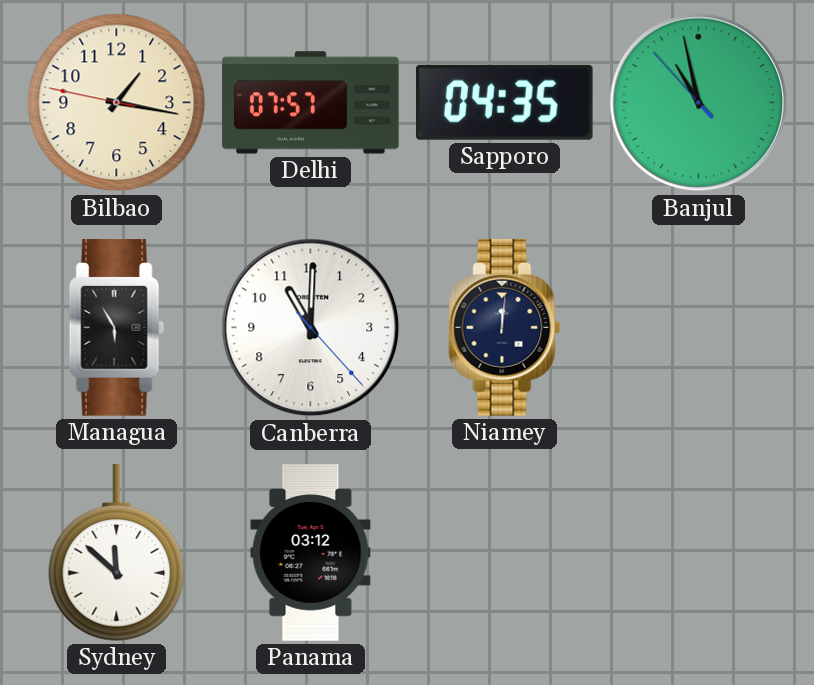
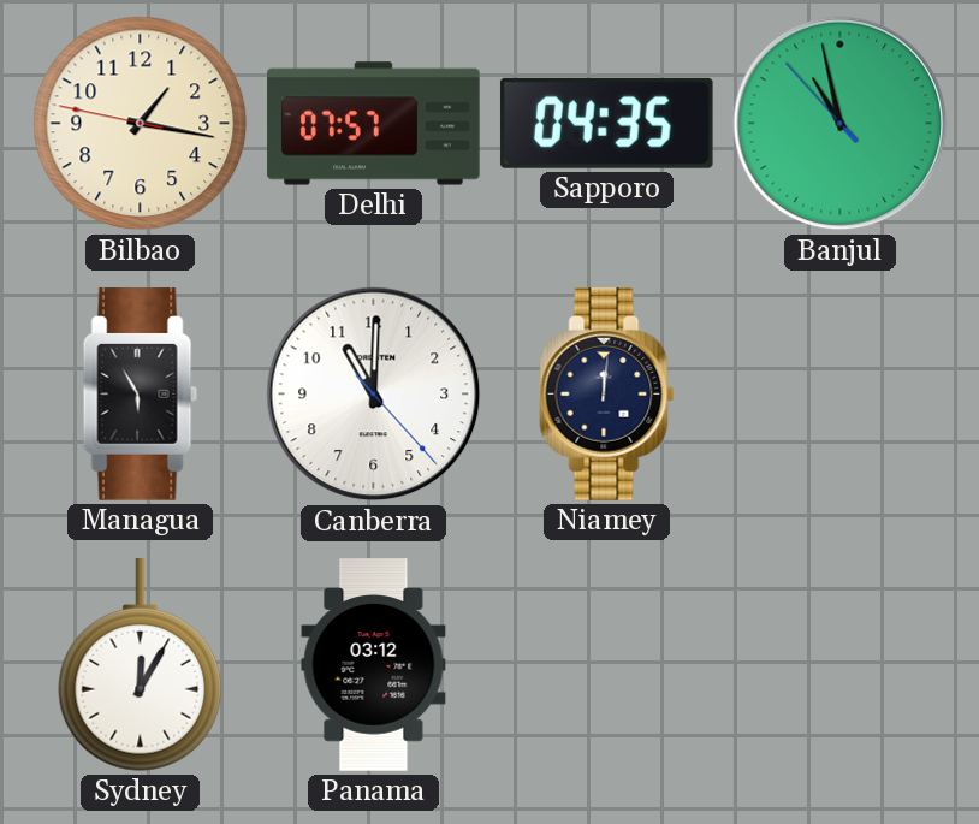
Sydney: 11:52 -> 12:05
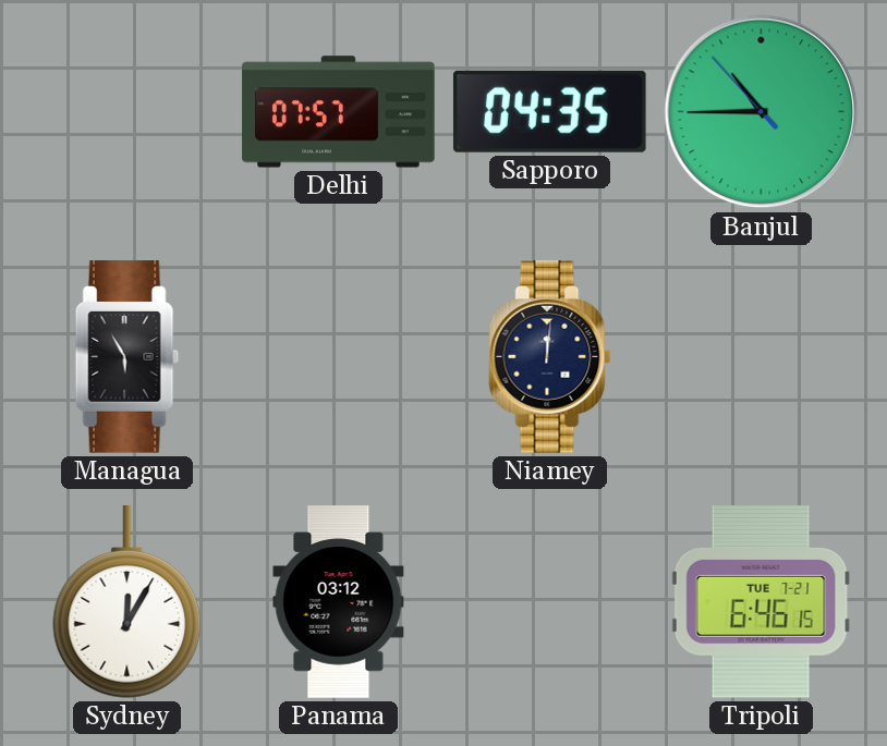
Bilbao: 1:16 -> none
Banjul: 10:57 -> 10:44
Canberra: 11:00 -> none
Tripoli: none -> 6:46
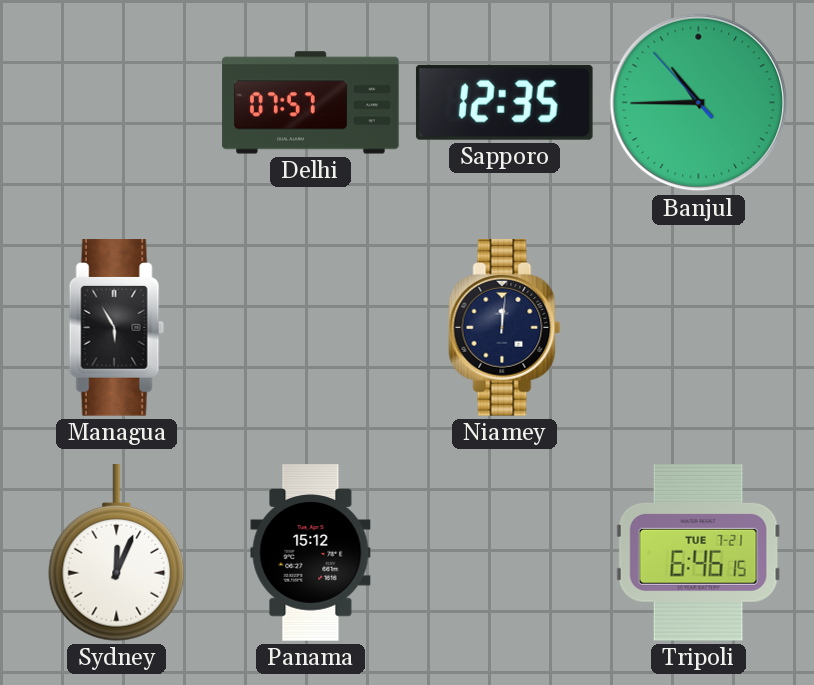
Sapporo: 04:35 -> 12:35
Sydney: 12:05 -> 12:04
Panama: 03:12 -> 15:12
